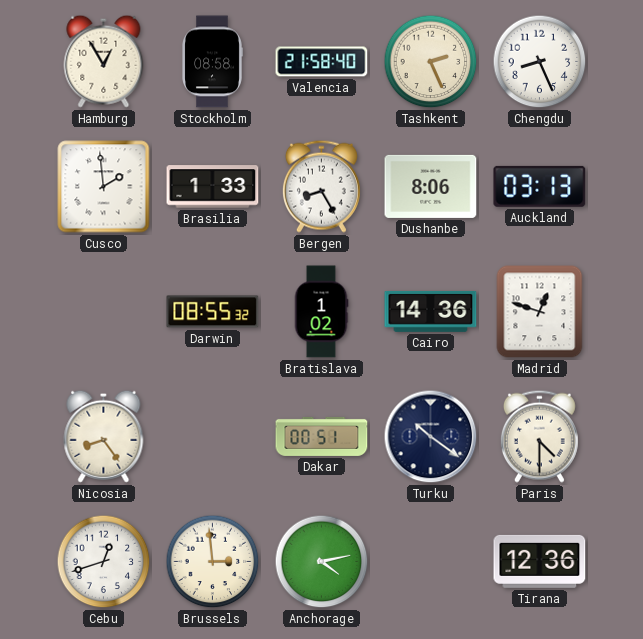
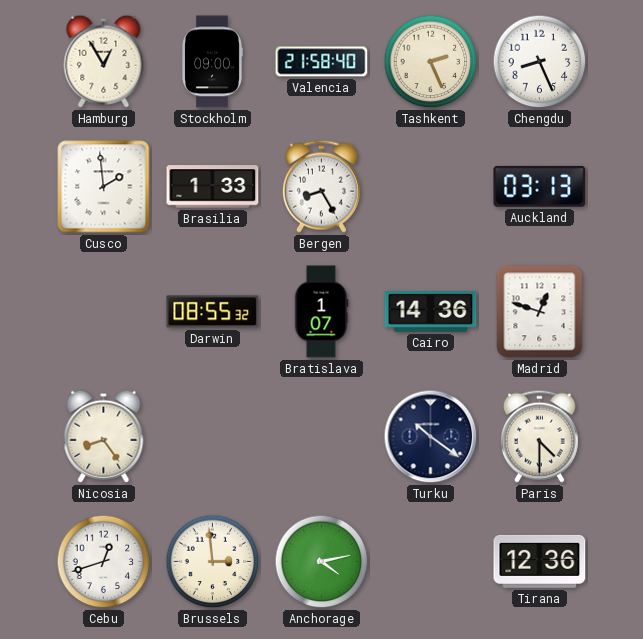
Stockholm: 08:58 -> 09:00
Dushanbe: 8:06 -> none
Bratislava: 1:02 -> 1:07
Dakar: 00:51 -> none
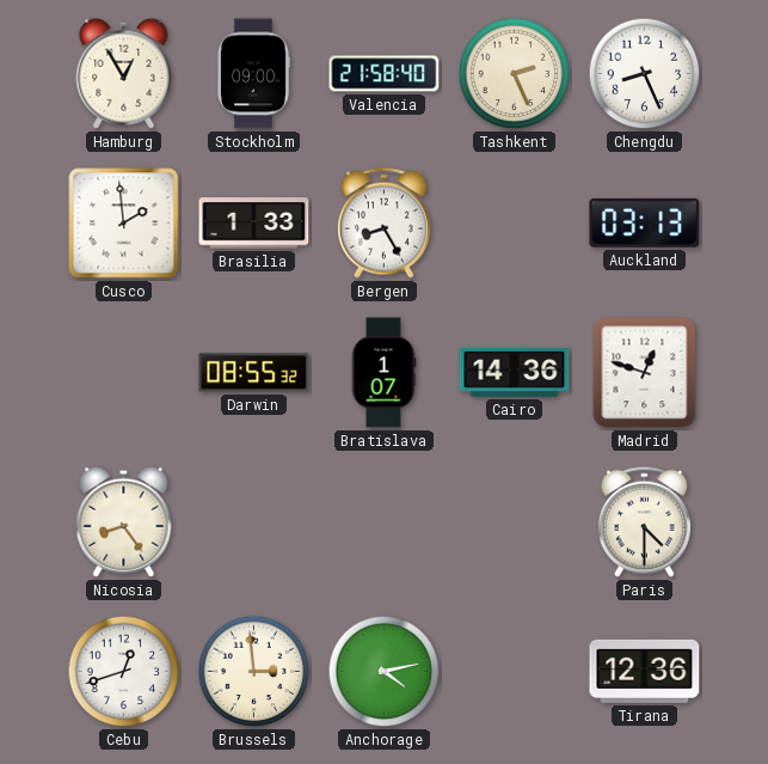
Turku: 10:21 -> none
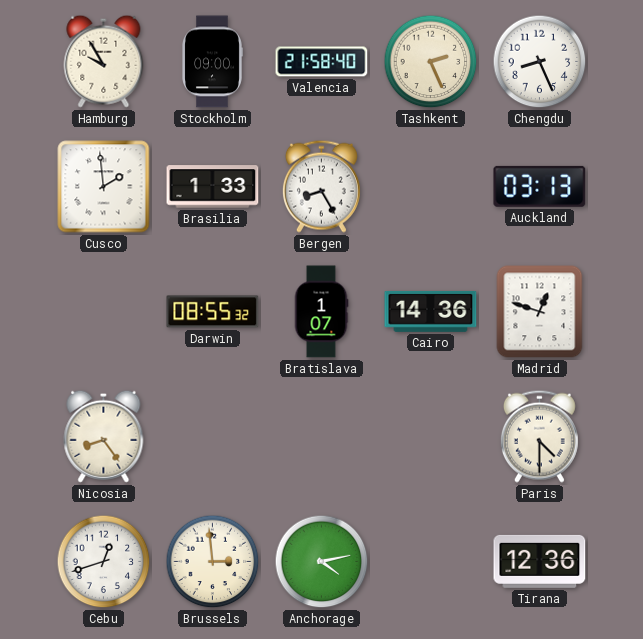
Hamburg: 12:55 -> 9:55
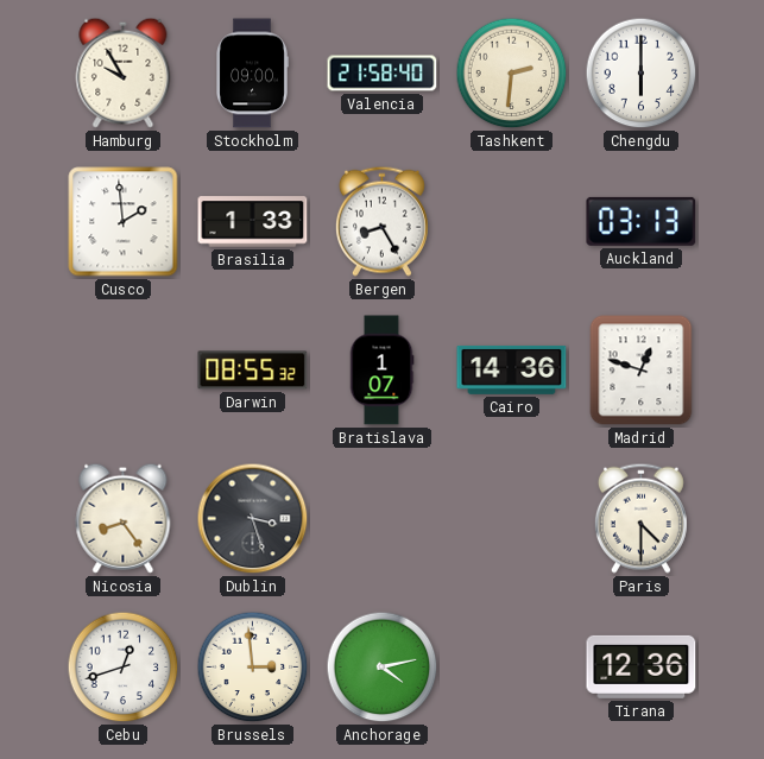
Tashkent: 2:26 -> 2:31
Chengdu: 8:26 -> 6:00
Dublin: none -> 3:27
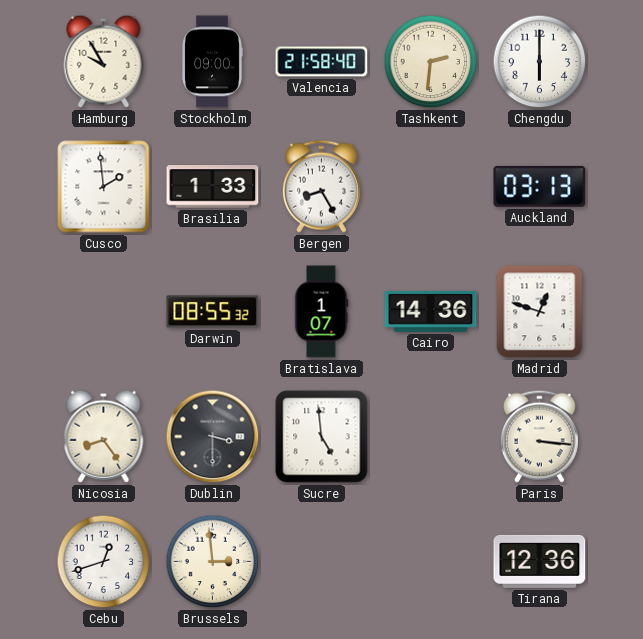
Dublin: 3:27 -> 3:30
Sucre: none -> 4:59
Paris: 4:30 -> 3:16
Anchorage: 4:13 -> none
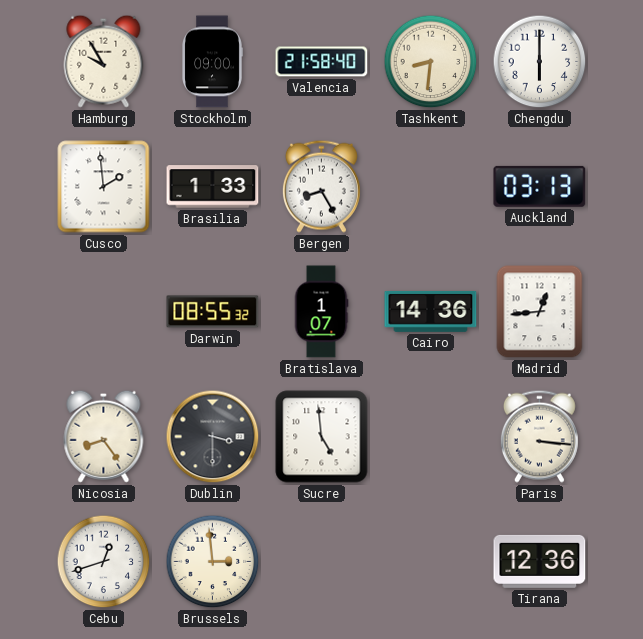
Tashkent: 2:31 -> 8:31
Madrid: 12:48 -> 12:44
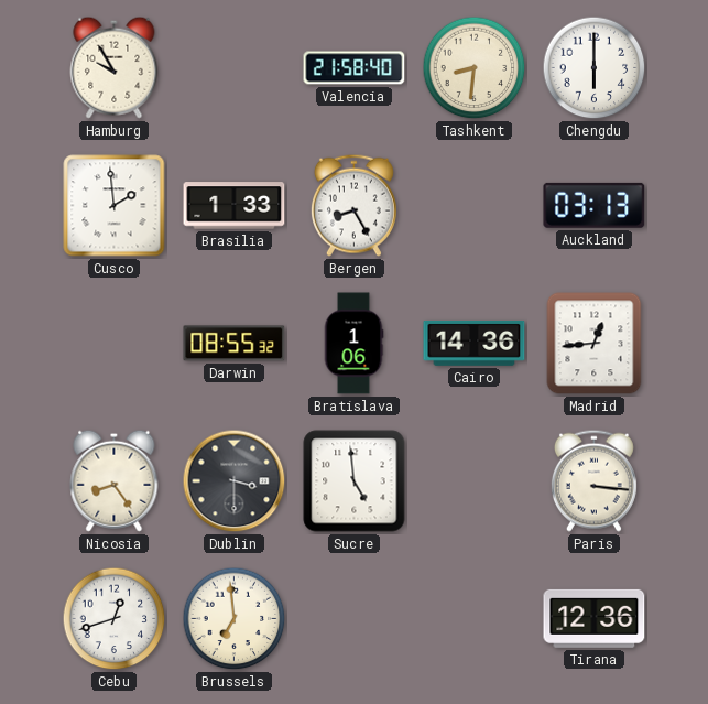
Stockholm: 09:00 -> none
Bratislava: 1:07 -> 1:06
Brussels: 2:59 -> 6:59
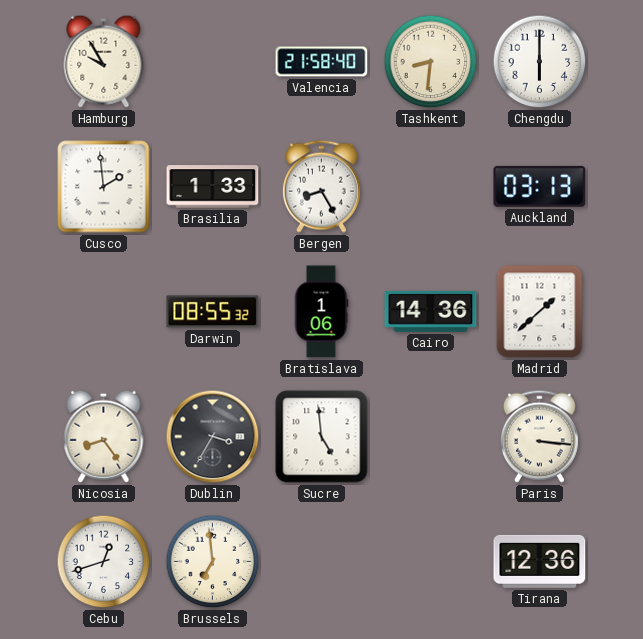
Madrid: 12:44 -> 1:38
Dublin: 3:30 -> 3:35
